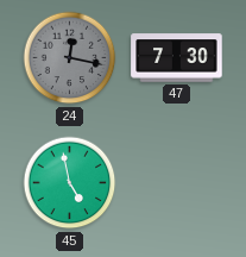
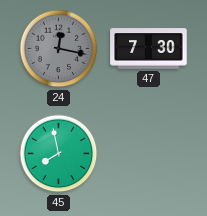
45: 4:58 -> 7:58
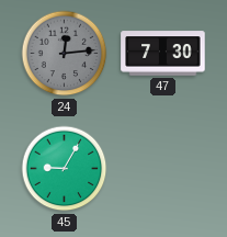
24: 12:17 -> 12:14
45: 7:58 -> 9:05
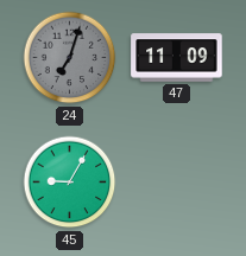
24: 12:14 -> 7:03
47: 7:30 -> 11:09
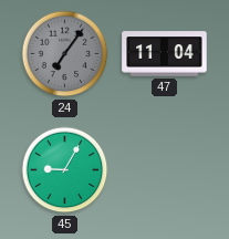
24: 7:03 -> 7:06
47: 11:09 -> 11:04
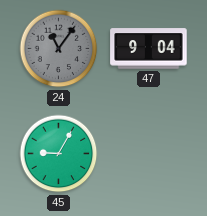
24: 7:06 -> 11:06
47: 11:04 -> 9:04
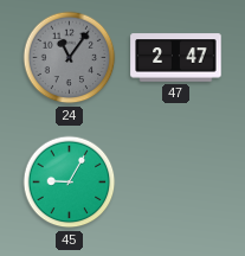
47: 9:04 -> 2:47
